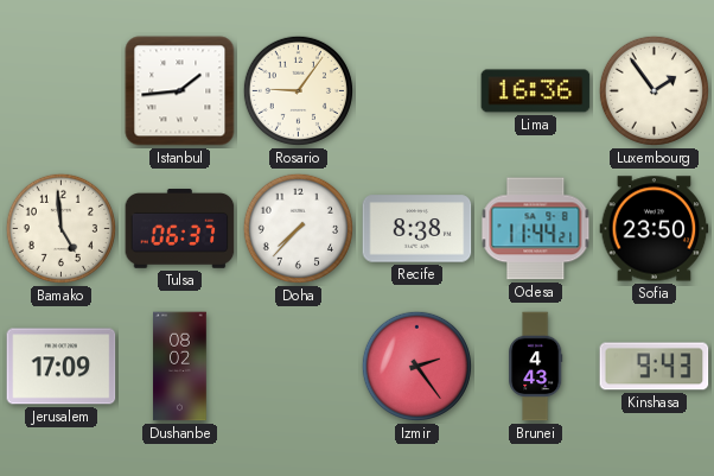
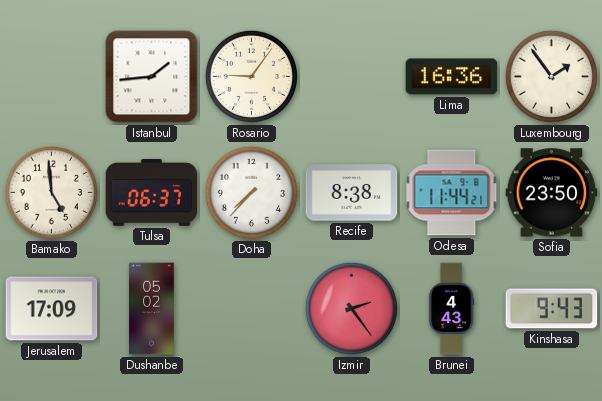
Dushanbe: 08:02 -> 05:02
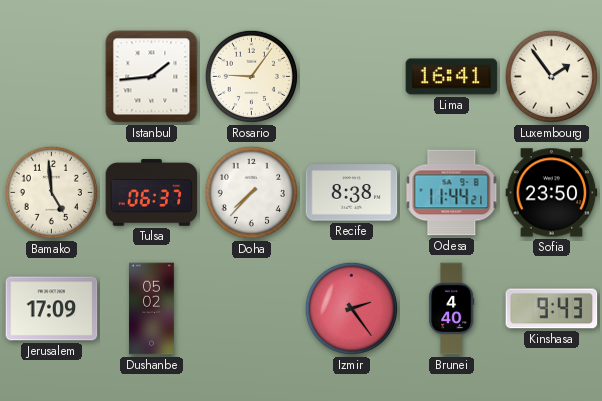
Lima: 16:36 -> 16:41
Brunei: 4:43 -> 4:40
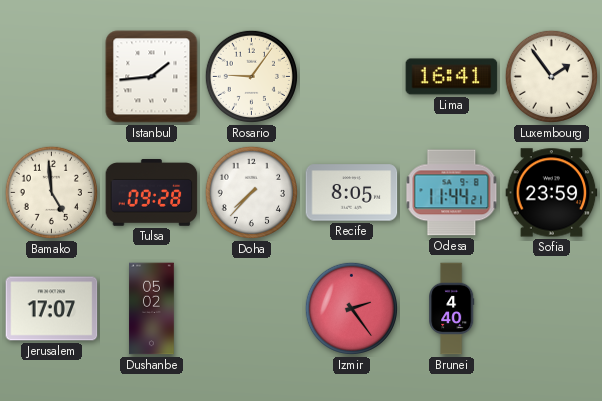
Tulsa: 06:37 -> 09:28
Recife: 8:38 -> 8:05
Sofia: 23:50 -> 23:59
Jerusalem: 17:09 -> 17:07
Kinshasa: 9:43 -> none
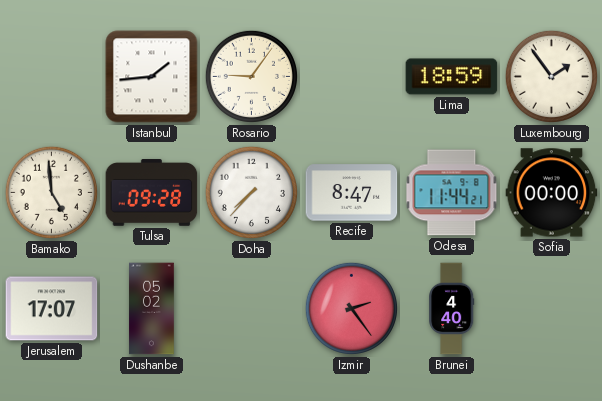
Lima: 16:41 -> 18:59
Recife: 8:05 -> 8:47
Sofia: 23:59 -> 00:00
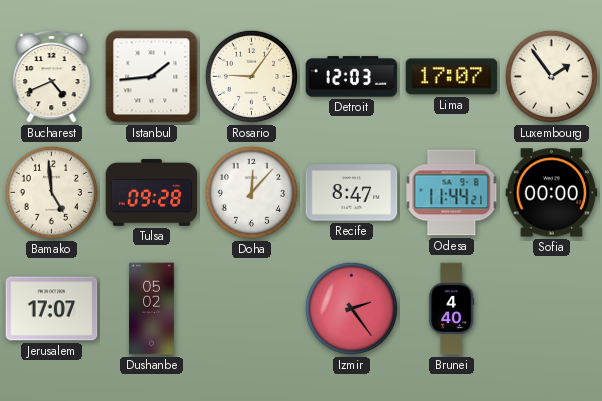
Bucharest: none -> 4:41
Detroit: none -> 12:03
Lima: 18:59 -> 17:07
Doha: 7:37 -> 12:07
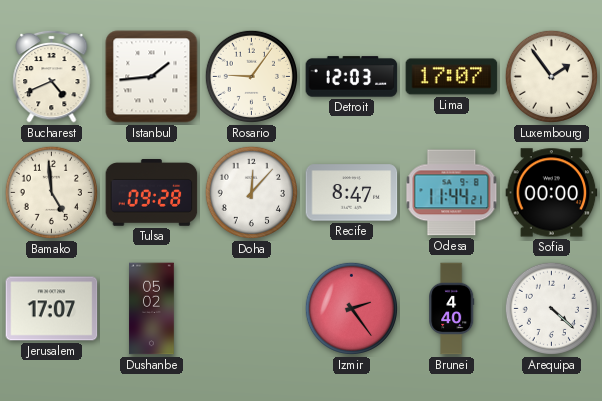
Arequipa: none -> 4:22
